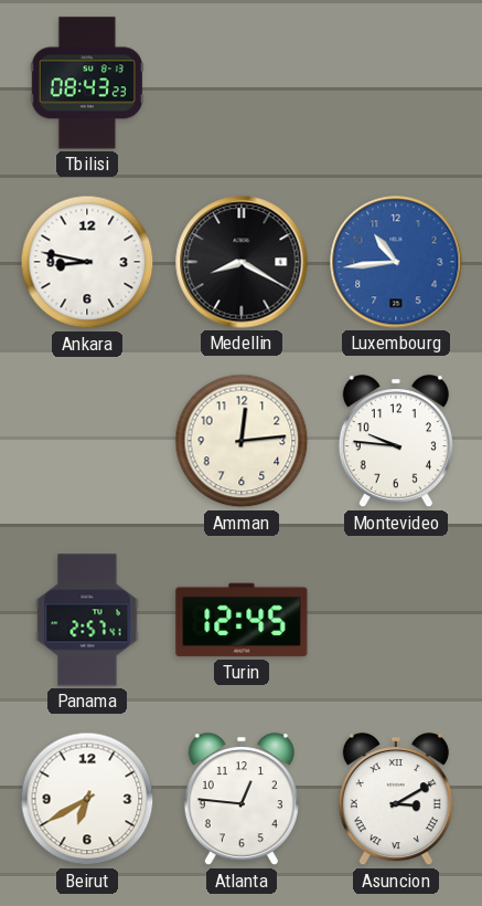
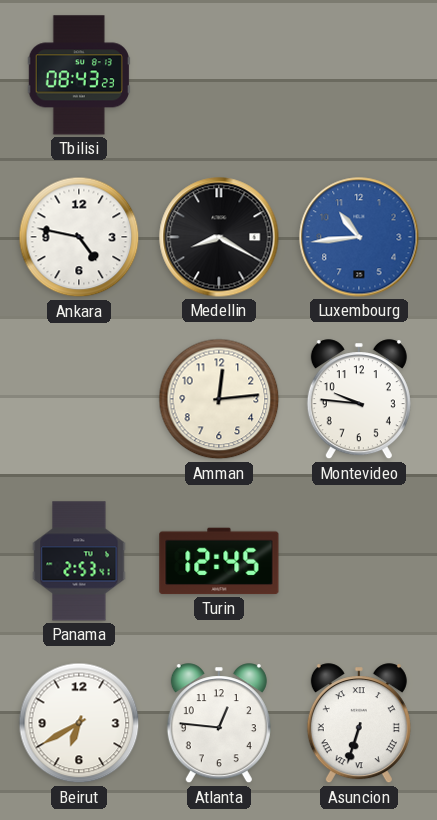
Ankara: 8:47 -> 4:47
Panama: 2:57 -> 2:53
Asuncion: 3:10 -> 6:33
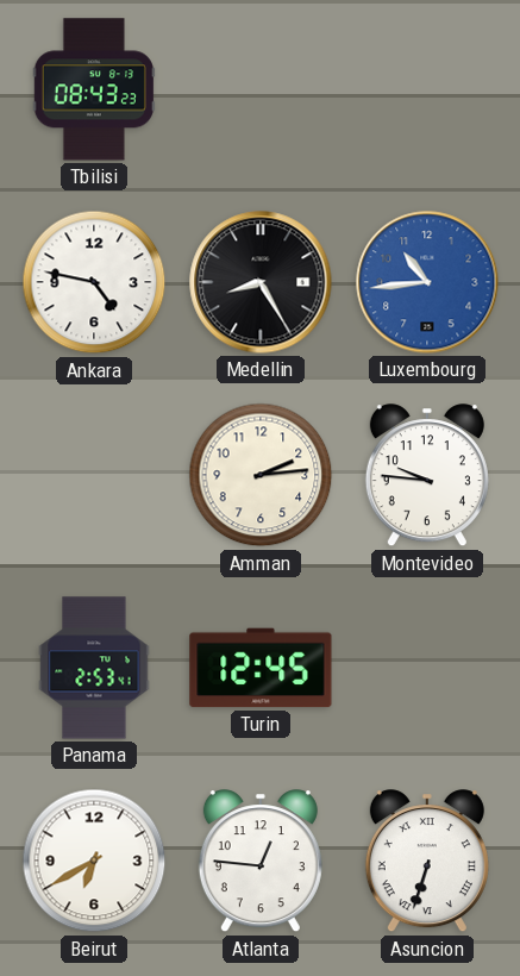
Medellin: 8:20 -> 8:25
Amman: 12:14 -> 2:14
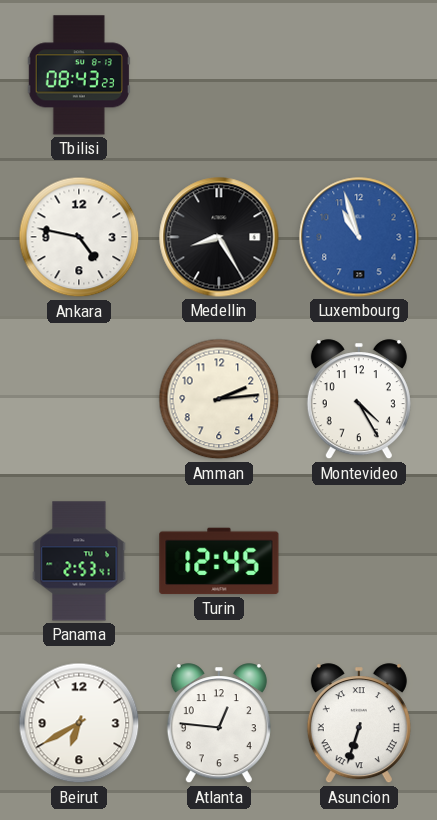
Luxembourg: 10:44 -> 10:57
Montevideo: 9:46 -> 4:25
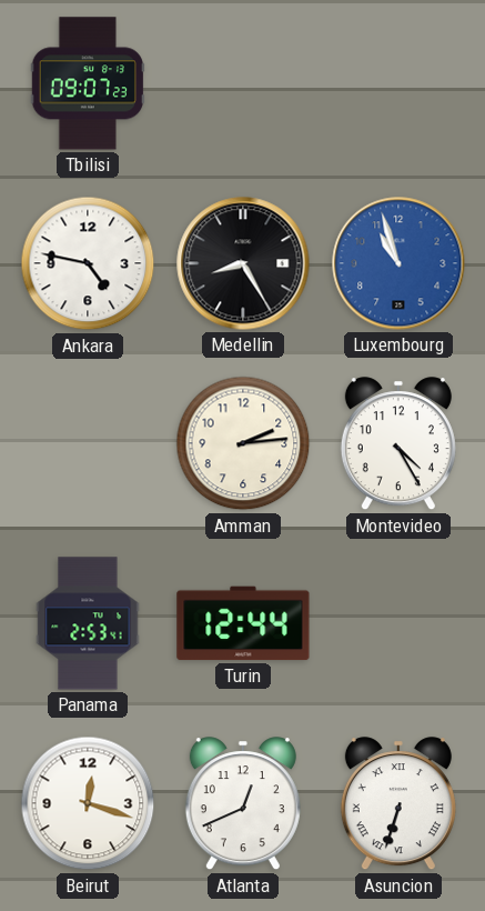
Tbilisi: 08:43 -> 09:07
Turin: 12:45 -> 12:44
Beirut: 6:40 -> 12:18
Atlanta: 12:46 -> 12:41
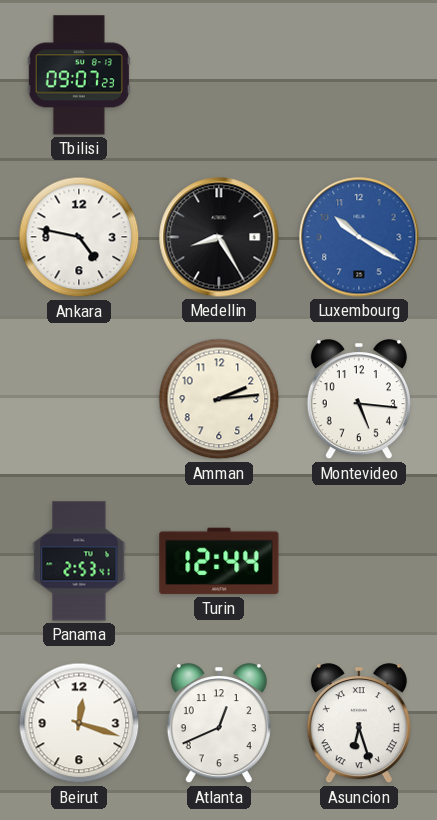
Luxembourg: 10:57 -> 10:20
Montevideo: 4:25 -> 5:16
Asuncion: 6:33 -> 6:27
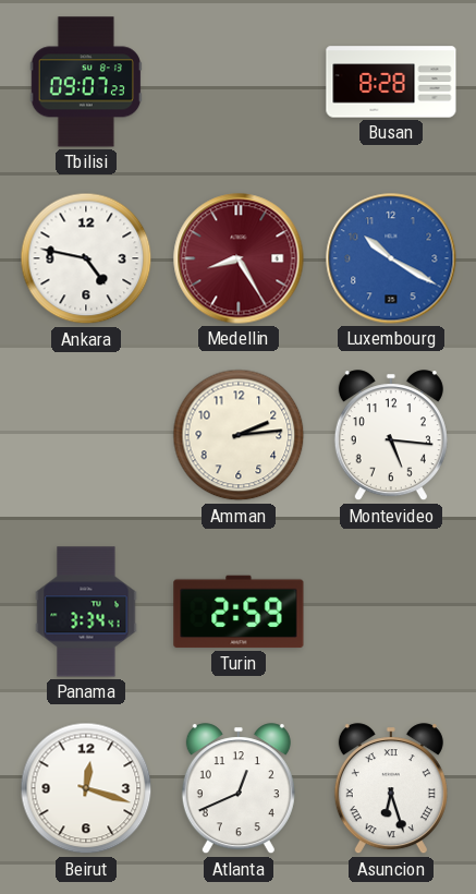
Busan: none -> 8:28
Medellin dial: black -> burgundy
Panama: 2:53 -> 3:34
Turin: 12:44 -> 2:59
